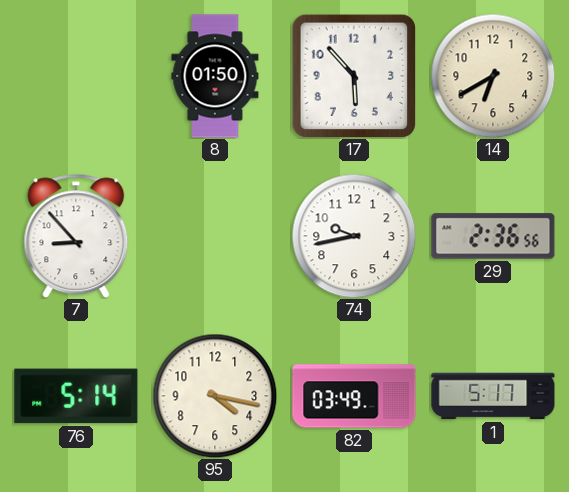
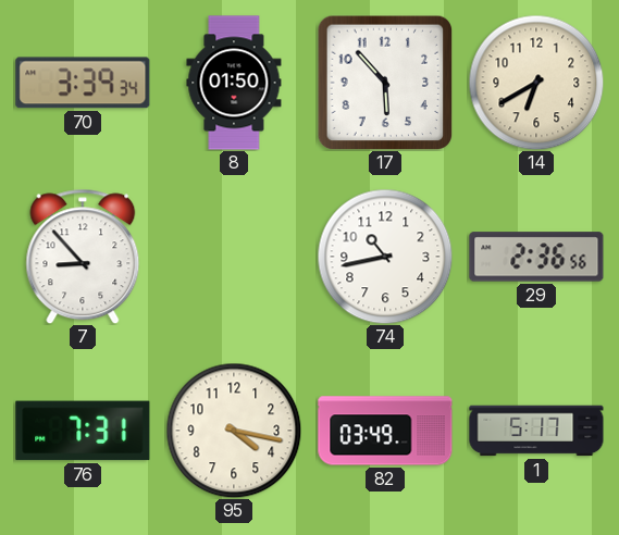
70: none -> 3:39
74: 9:43 -> 10:43
76: 5:14 -> 7:31
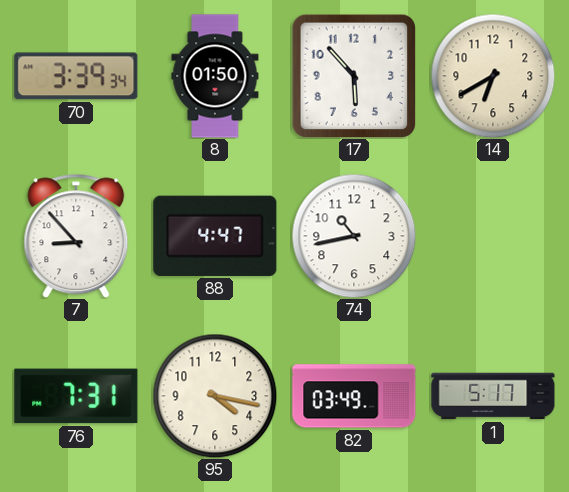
88: none -> 4:47
29: 2:36 -> none
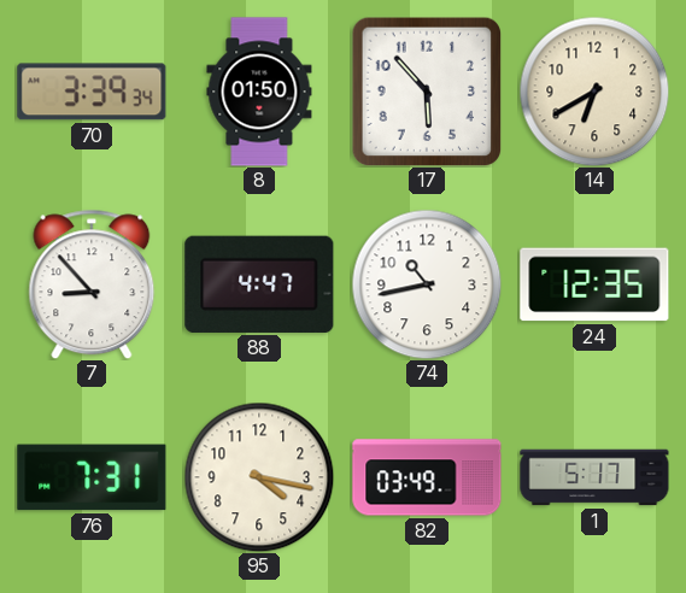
24: none -> 12:35
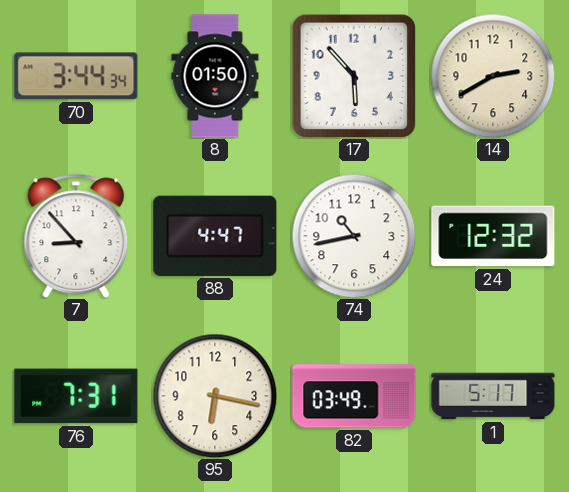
70: 3:39 -> 3:44
14: 6:40 -> 2:40
24: 12:35 -> 12:32
95: 4:17 -> 6:17
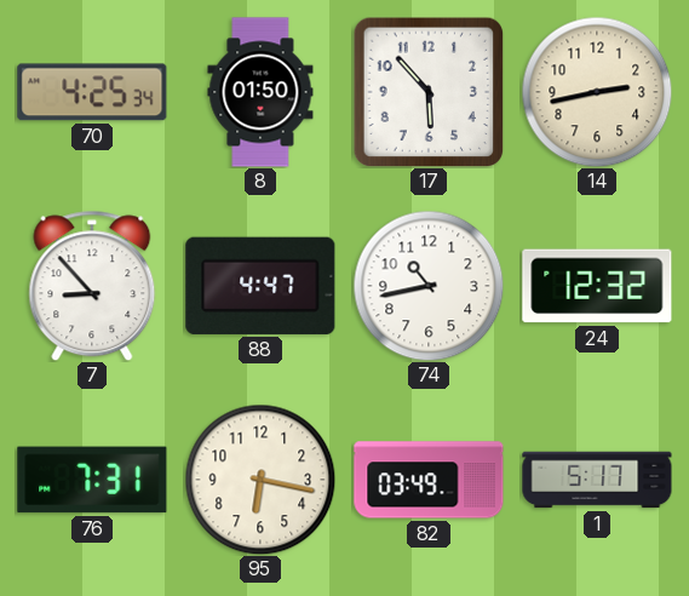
70: 3:44 -> 4:25
14: 2:40 -> 2:43
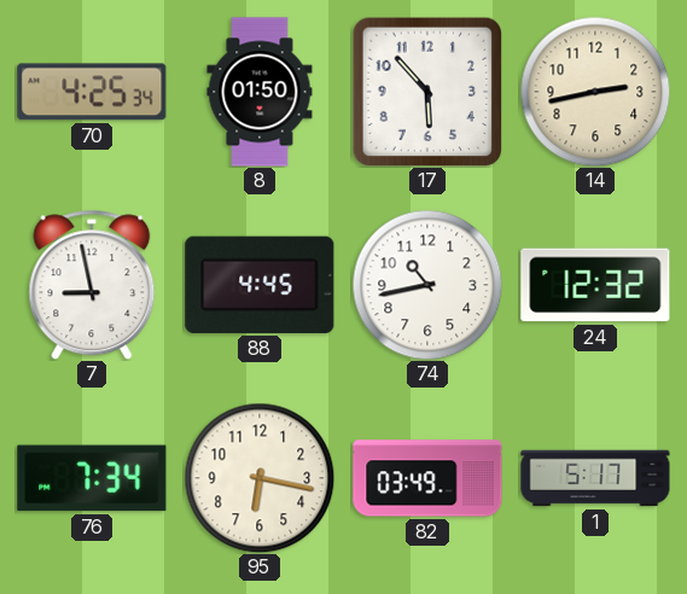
7: 8:53 -> 8:58
88: 4:47 -> 4:45
76: 7:31 -> 7:34
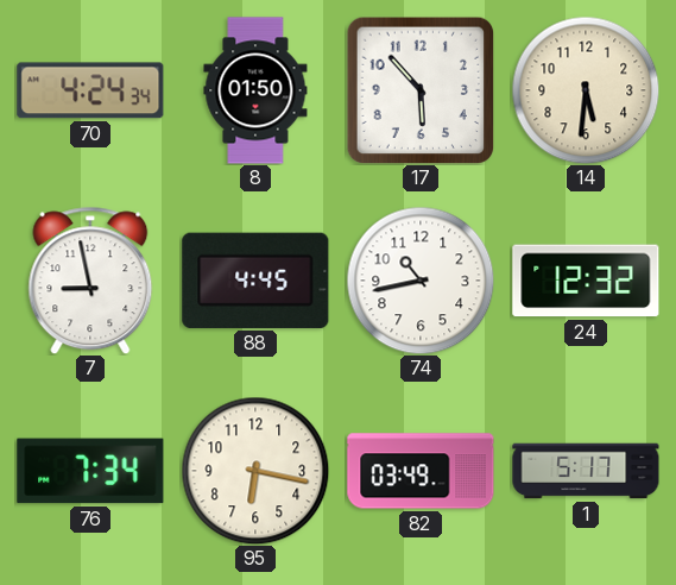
70: 4:25 -> 4:24
14: 2:43 -> 5:31
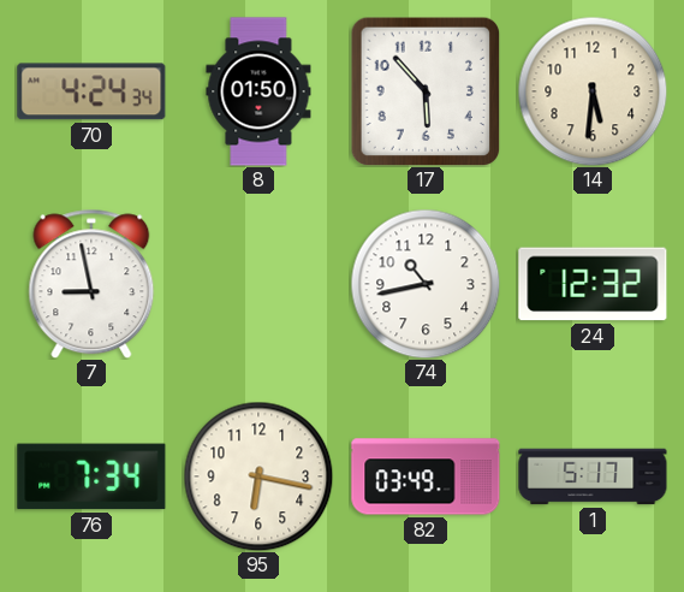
88: 4:45 -> none
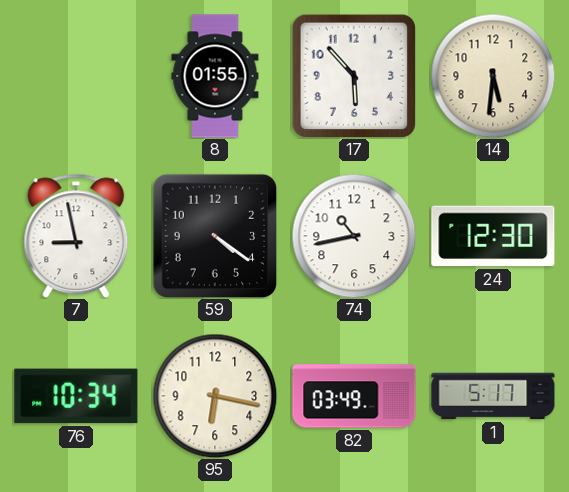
70: 4:24 -> none
8: 01:50 -> 01:55
59: none -> 4:21
24: 12:32 -> 12:30
76: 7:34 -> 10:34
